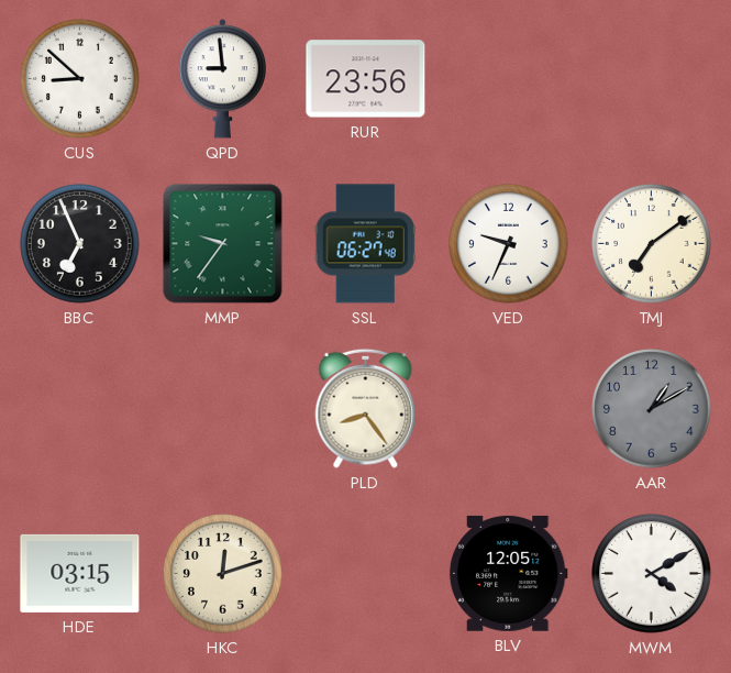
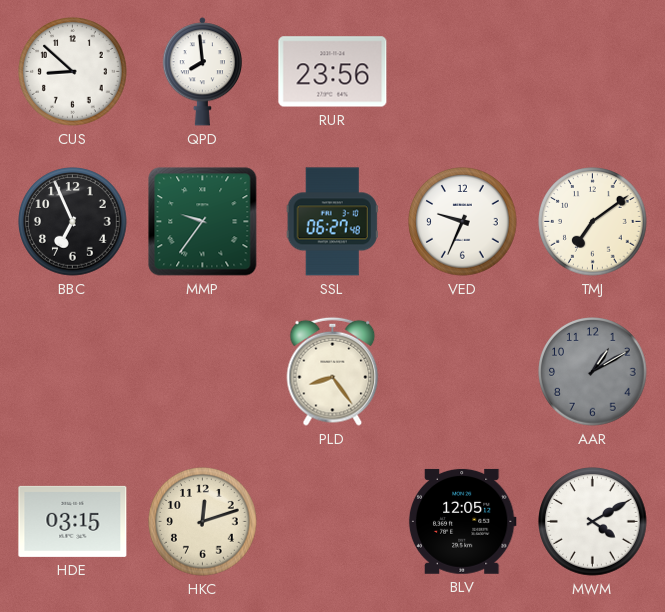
QPD: 8:59 -> 7:59
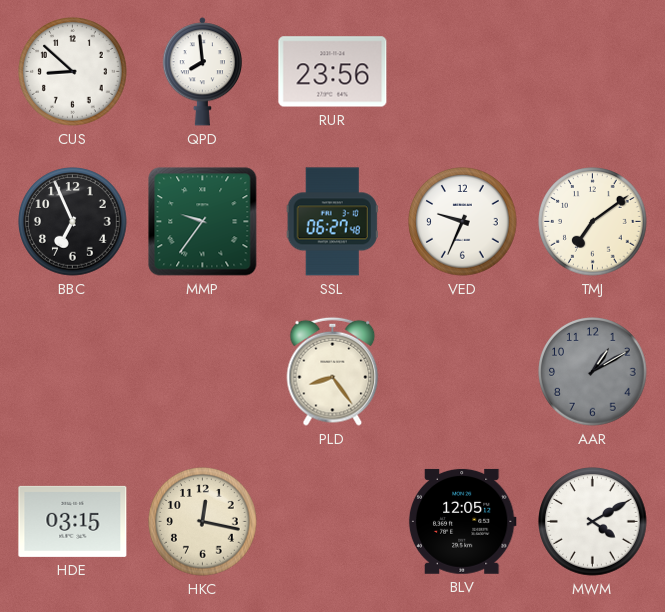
HKC: 12:12 -> 12:17
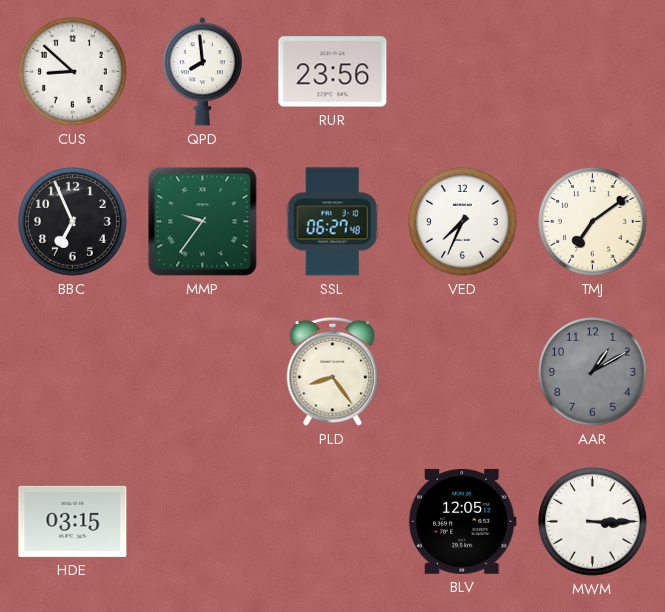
VED: 9:34 -> 7:34
HKC: 12:17 -> none
MWM: 4:10 -> 3:15
